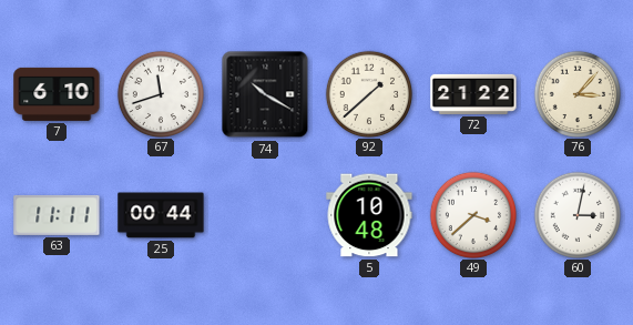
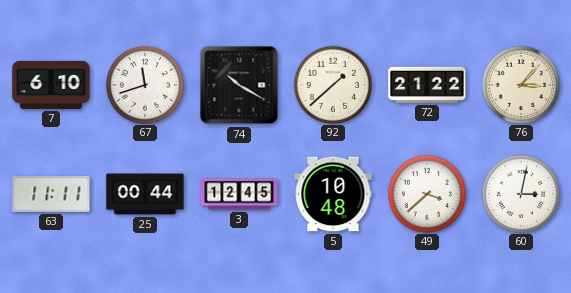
3: none -> 12:45
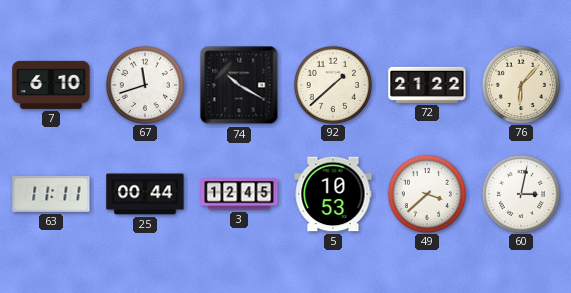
76: 3:07 -> 6:07
5: 10:48 -> 10:53
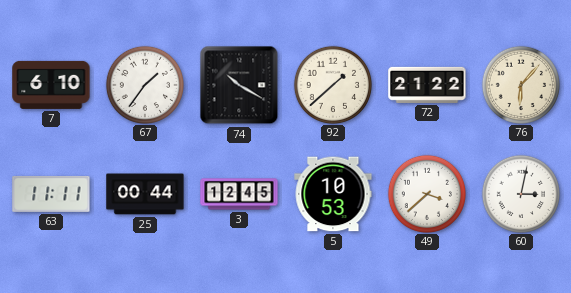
67: 11:42 -> 1:36
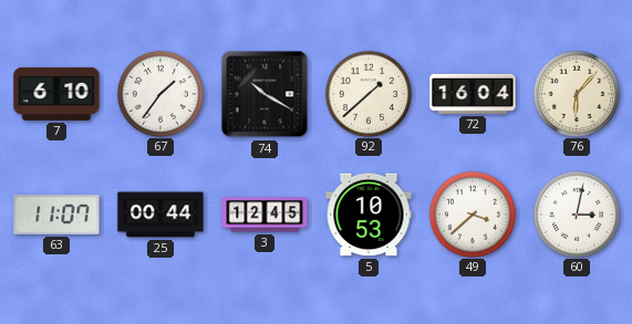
72: 21:22 -> 16:04
63: 11:11 -> 11:07
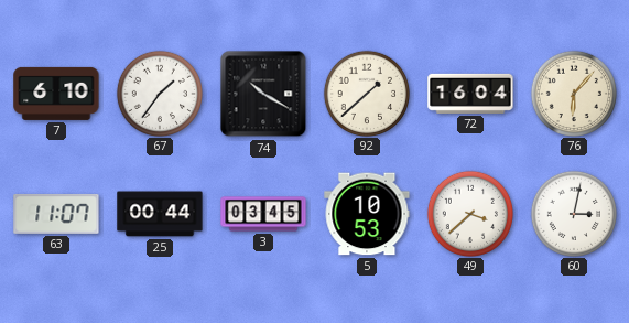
3: 12:45 -> 03:45
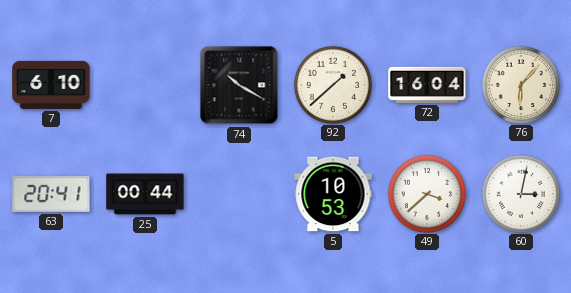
67: 1:36 -> none
63: 11:07 -> 20:41
3: 03:45 -> none
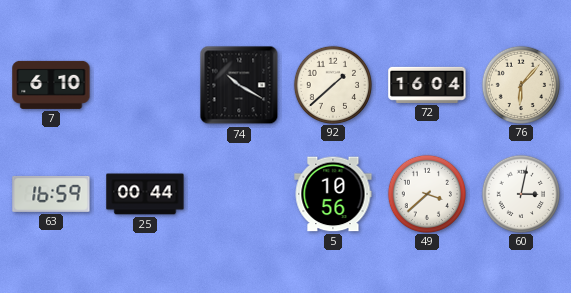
63: 20:41 -> 16:59
5: 10:53 -> 10:56
